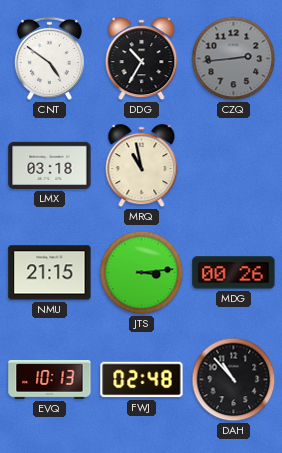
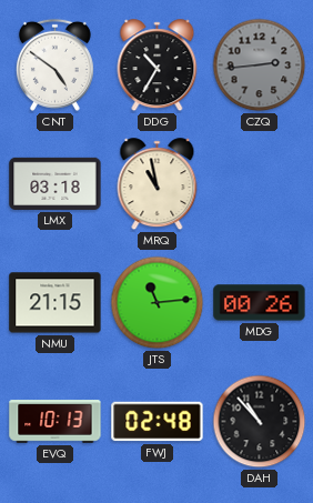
JTS: 3:14 -> 11:14
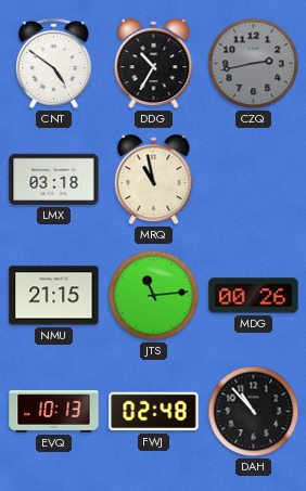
CZQ: 2:44 -> 2:43
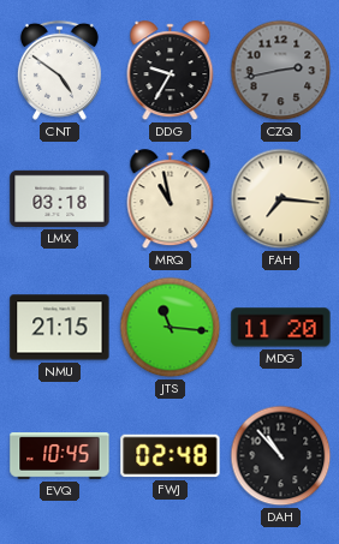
DDG: 10:35 -> 9:35
FAH: none -> 7:16
JTS: 11:14 -> 11:16
MDG: 00:26 -> 11:20
EVQ: 10:13 -> 10:45
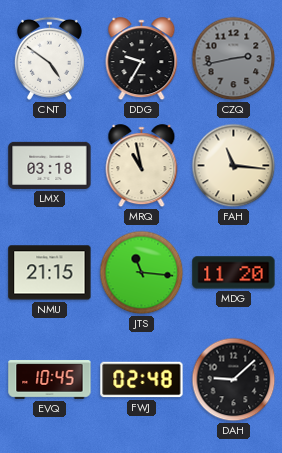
FAH: 7:16 -> 11:16
DAH: 10:53 -> 9:08
